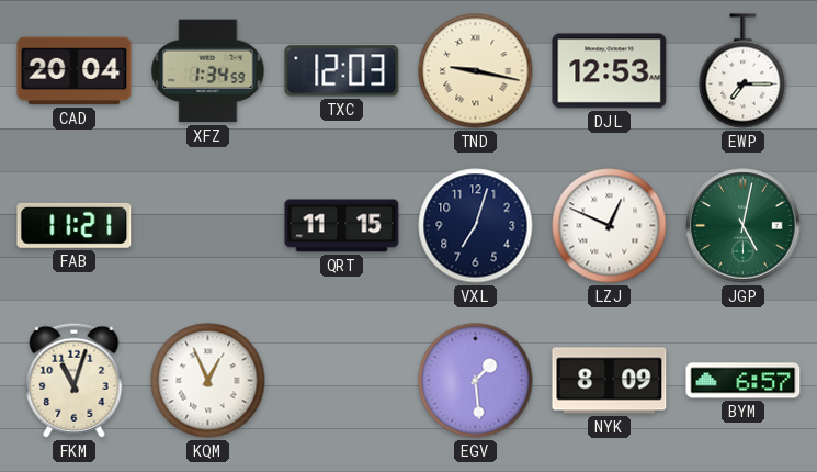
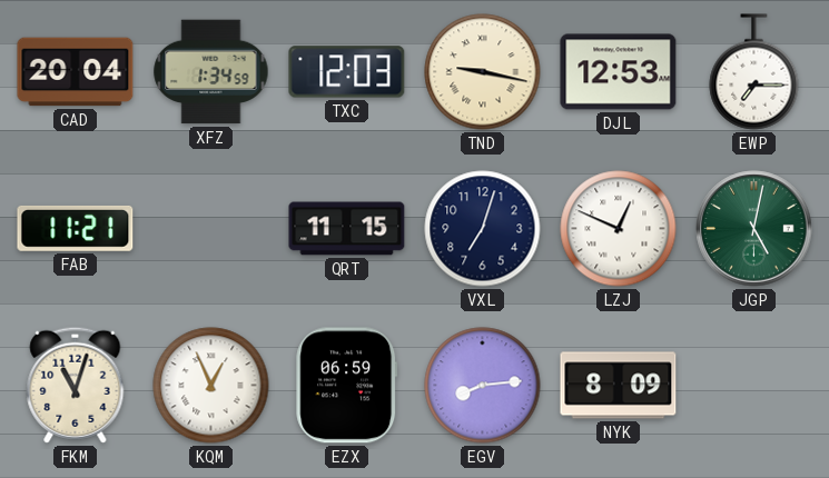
EZX: none -> 06:59
EGV: 1:29 -> 8:14
BYM: 6:57 -> none
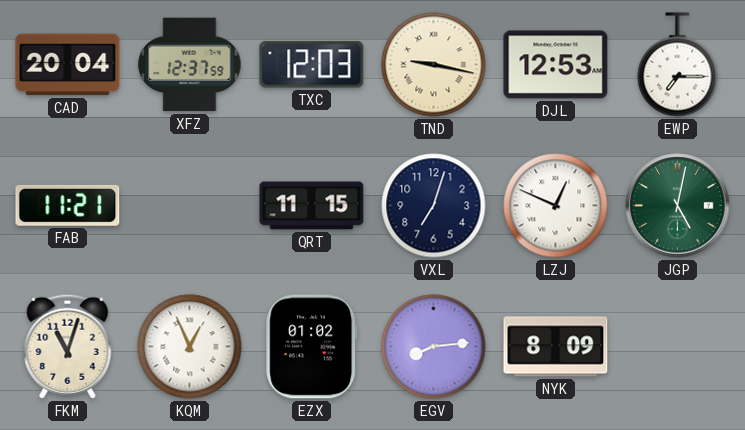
XFZ: 1:34 -> 12:37
EZX: 06:59 -> 01:02
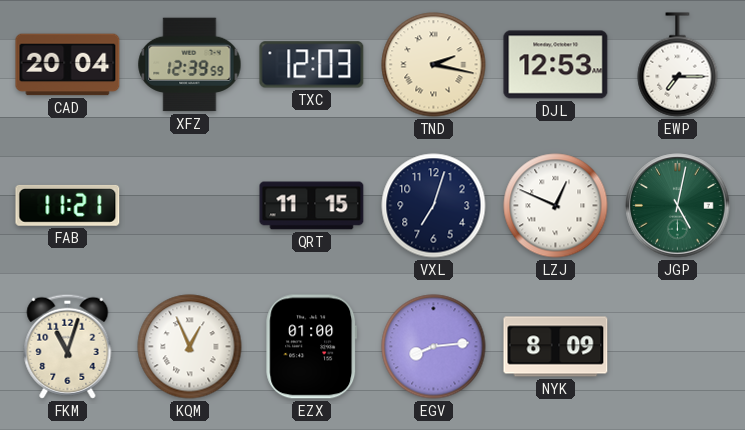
XFZ: 12:37 -> 12:39
TND: 9:17 -> 2:17
EZX: 01:02 -> 01:00
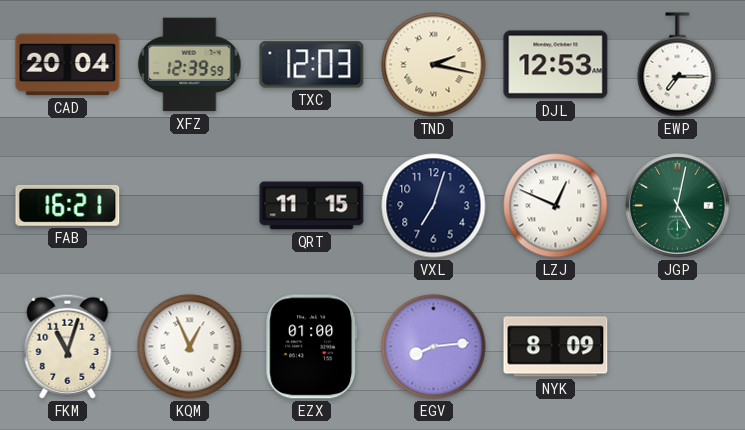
FAB: 11:21 -> 16:21
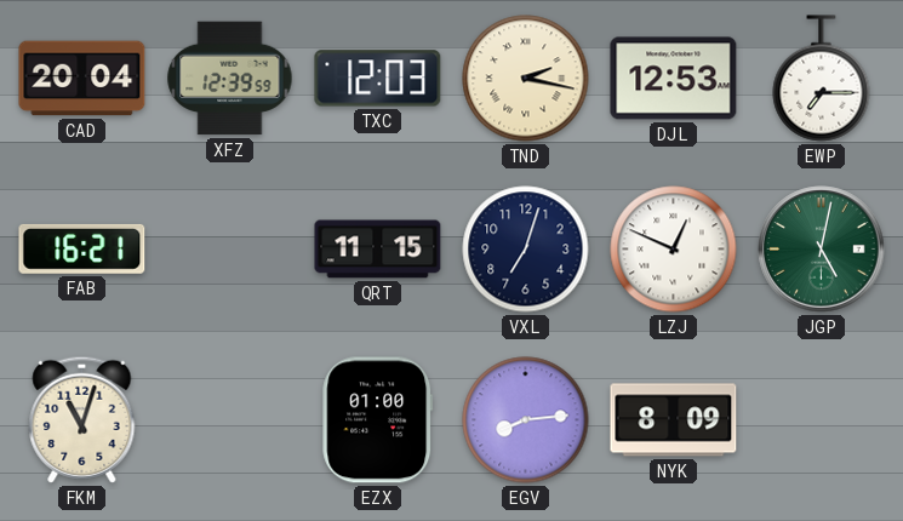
KQM: 12:56 -> none
